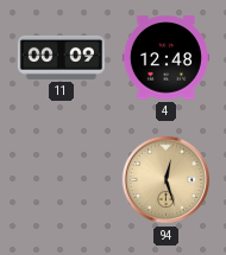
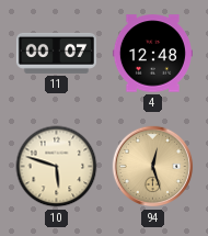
11: 00:09 -> 00:07
10: none -> 5:48
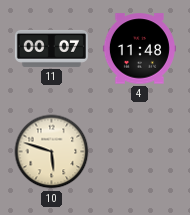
4: 12:48 -> 11:48
94: 12:27 -> none
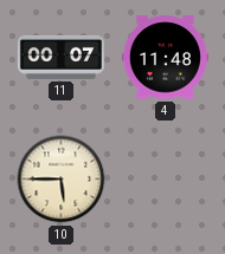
10: 5:48 -> 5:45
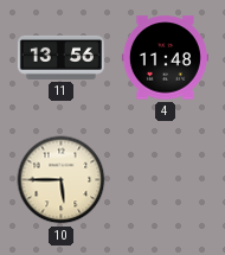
11: 00:07 -> 13:56
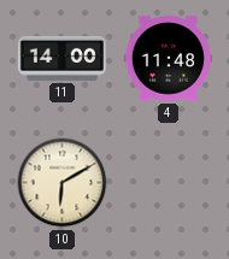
11: 13:56 -> 14:00
10: 5:45 -> 6:10
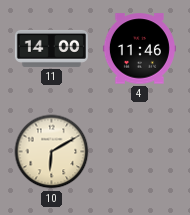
4: 11:48 -> 11:46
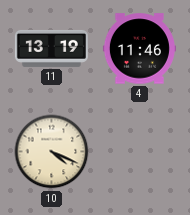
11: 14:00 -> 13:19
10: 6:10 -> 4:19
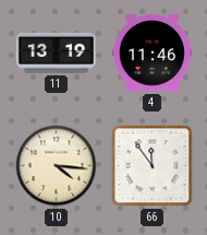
10: 4:19 -> 4:16
66: none -> 11:54
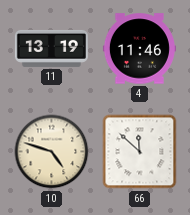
10: 4:16 -> 4:48
66: 11:54 -> 11:52
